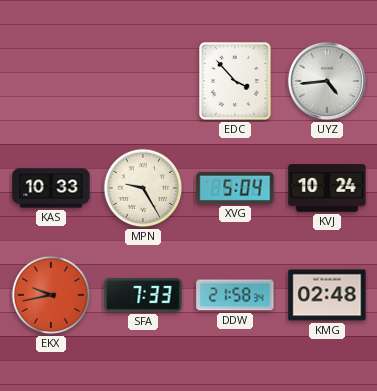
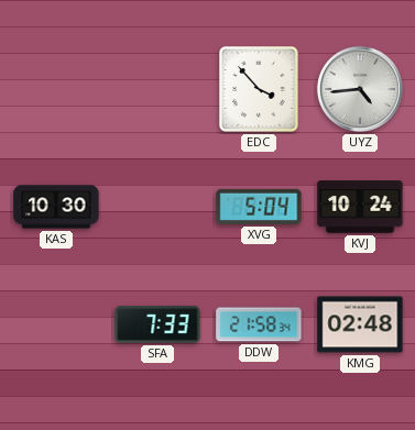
KAS: 10:33 -> 10:30
MPN: 9:25 -> none
EKX: 9:43 -> none
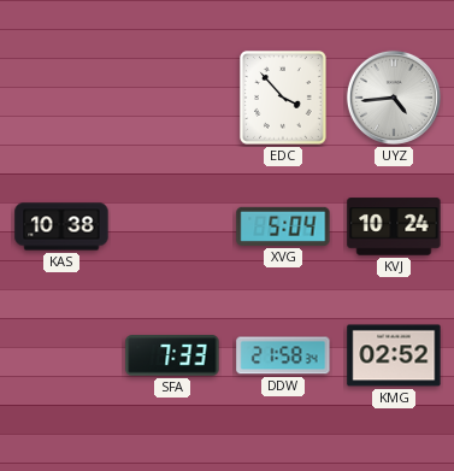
KAS: 10:30 -> 10:38
KMG: 02:48 -> 02:52
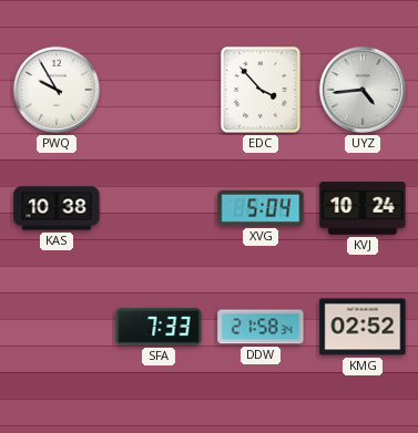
PWQ: none -> 9:55
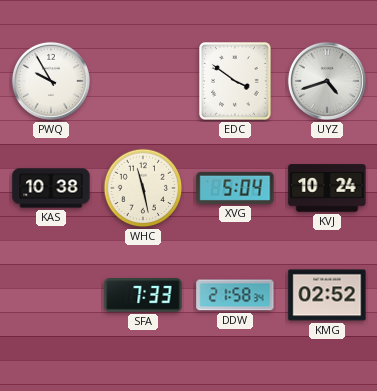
EDC: 3:53 -> 3:51
UYZ: 4:44 -> 4:42
WHC: none -> 11:28
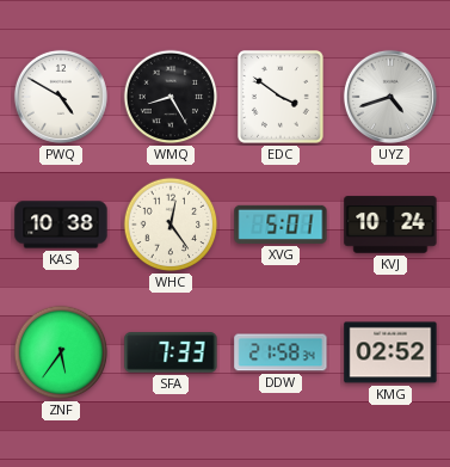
PWQ: 9:55 -> 4:50
WMQ: none -> 8:25
WHC: 11:28 -> 12:24
XVG: 5:04 -> 5:01
ZNF: none -> 5:36
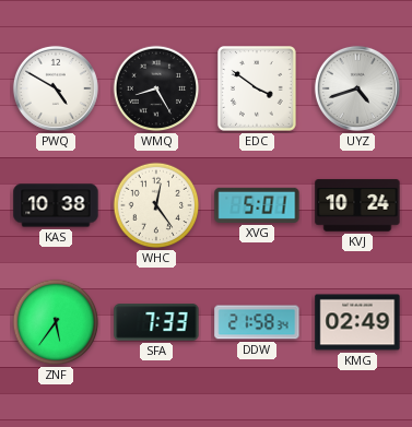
KMG: 02:52 -> 02:49
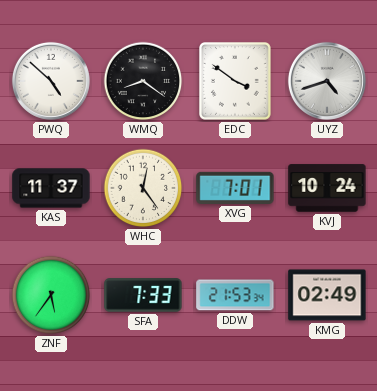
PWQ: 4:50 -> 4:52
WMQ: 8:25 -> 8:21
KAS: 10:38 -> 11:37
XVG: 5:01 -> 7:01
DDW: 21:58 -> 21:53
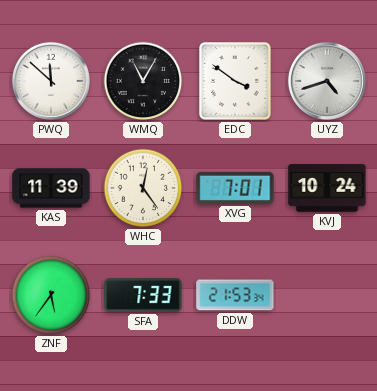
PWQ: 4:52 -> 11:52
WMQ: 8:21 -> 11:05
KAS: 11:37 -> 11:39
KMG: 02:49 -> none
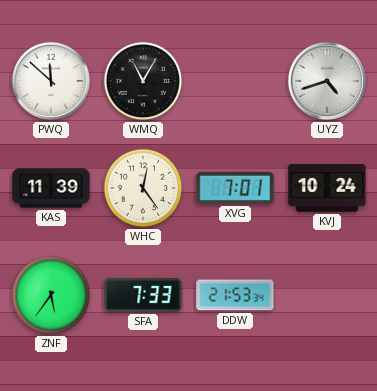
EDC: 3:51 -> none
